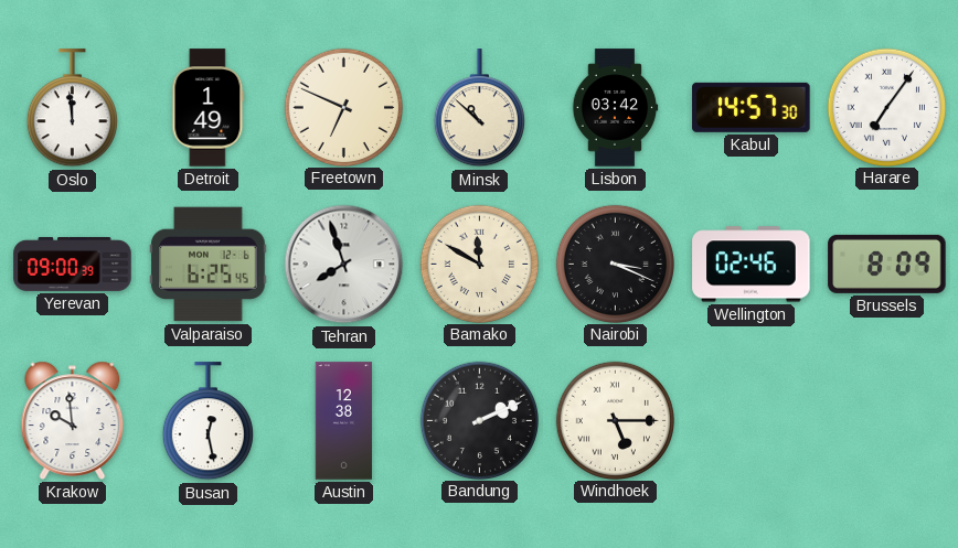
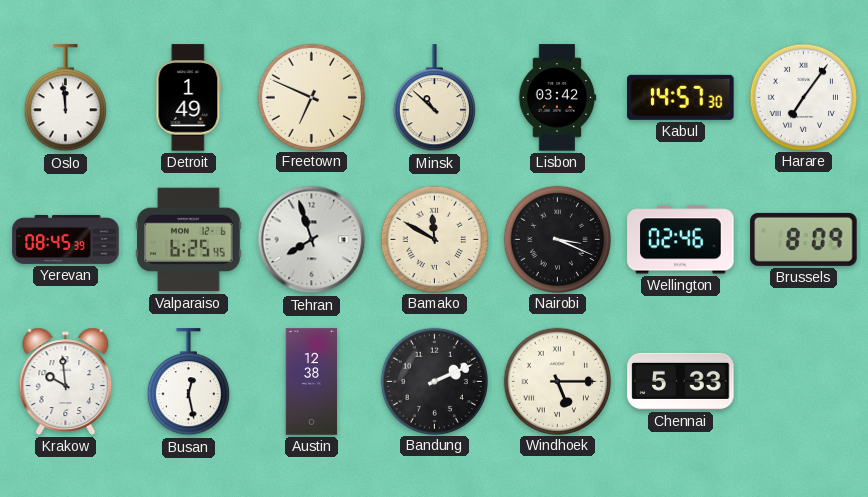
Yerevan: 09:00 -> 08:45
Chennai: none -> 5:33
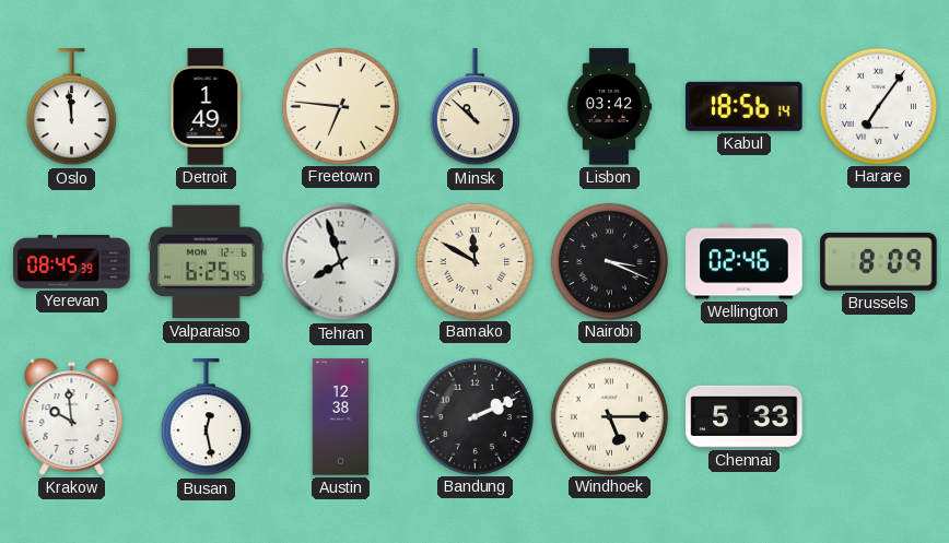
Freetown: 6:49 -> 6:46
Kabul: 14:57 -> 18:56
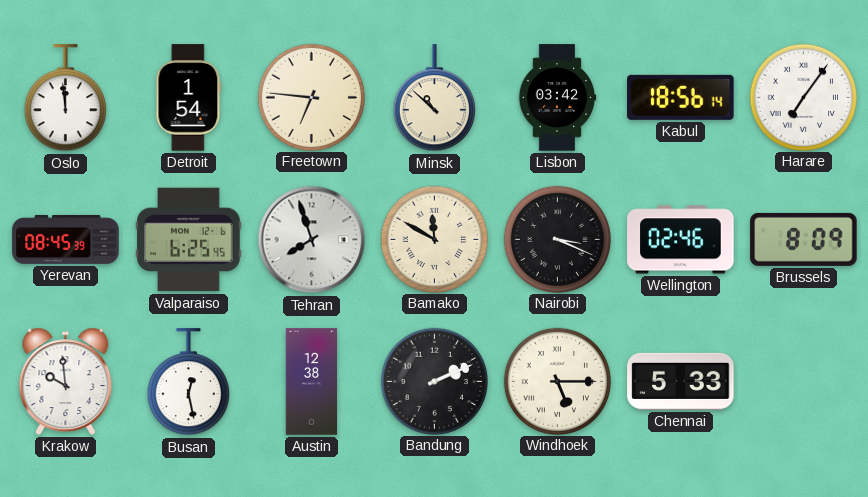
Detroit: 1:49 -> 1:54
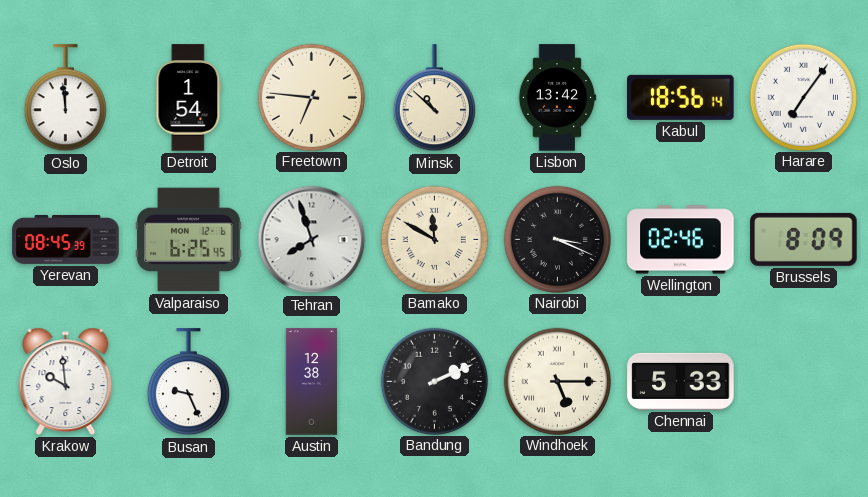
Lisbon: 03:42 -> 13:42
Busan: 12:28 -> 9:26
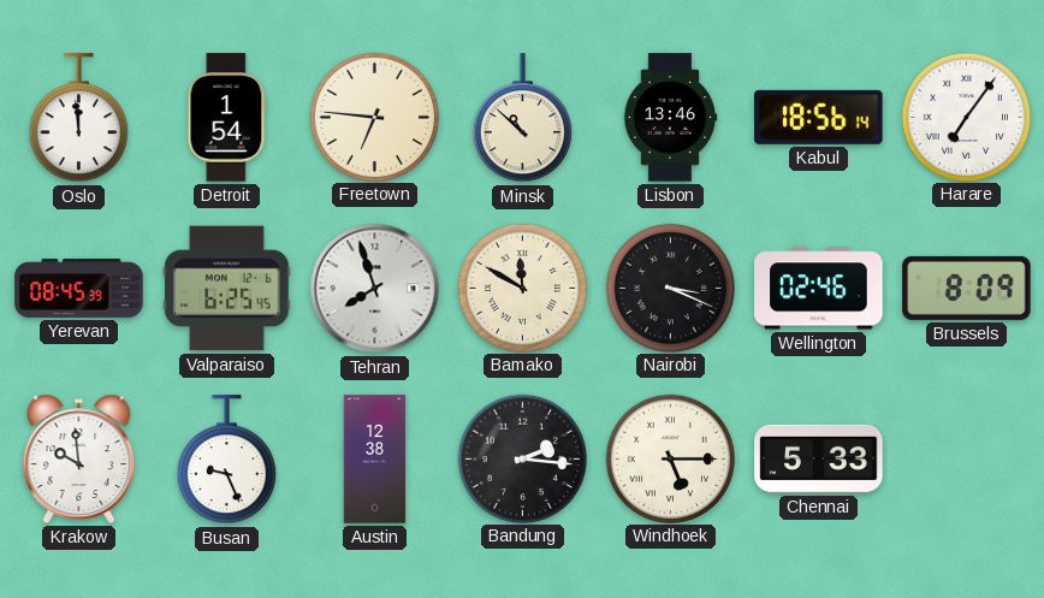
Lisbon: 13:42 -> 13:46
Bandung: 2:11 -> 2:16
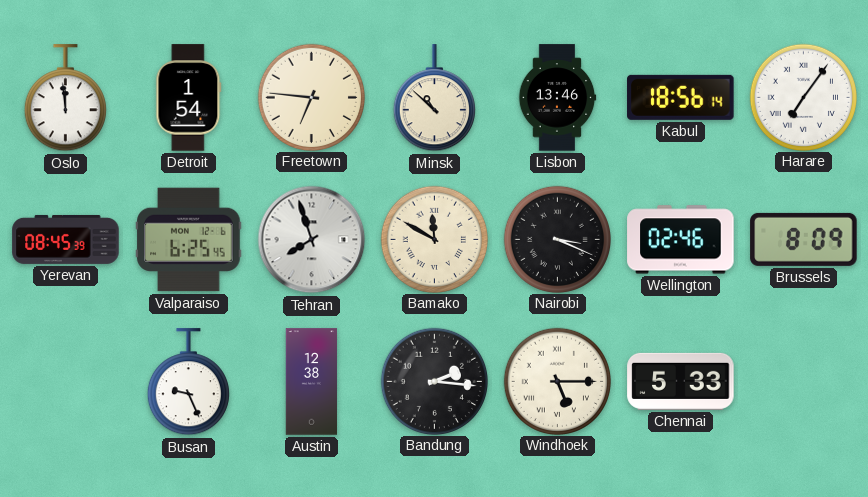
Krakow: 9:59 -> none
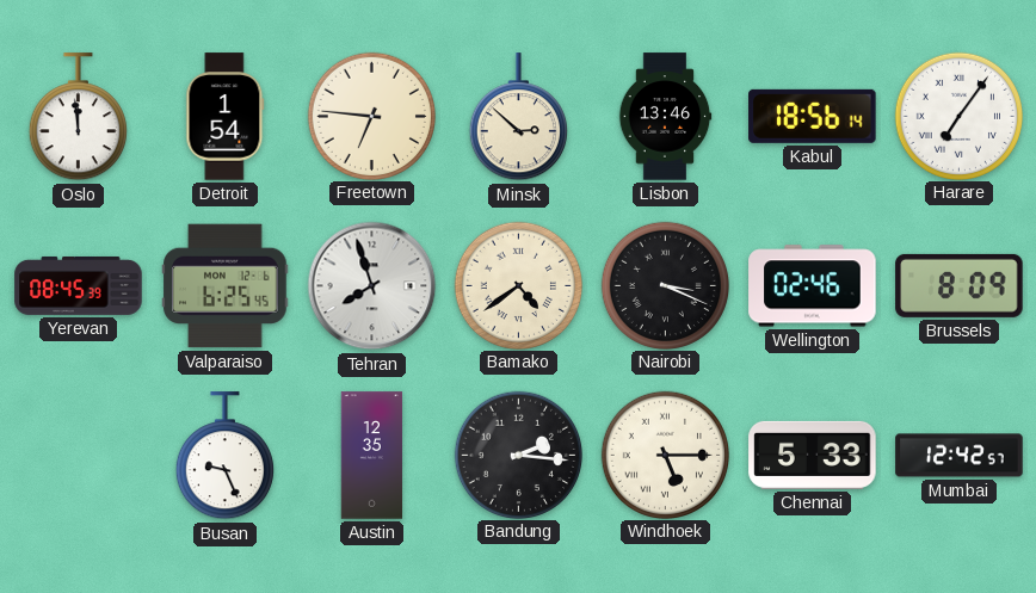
Minsk: 10:52 -> 2:52
Bamako: 11:50 -> 4:39
Austin: 12:38 -> 12:35
Mumbai: none -> 12:42
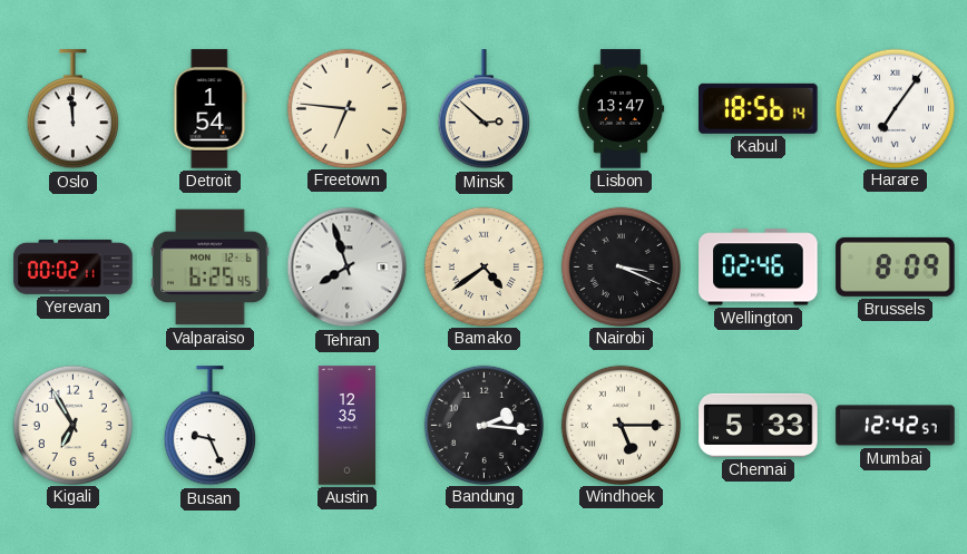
Lisbon: 13:46 -> 13:47
Yerevan: 08:45 -> 00:02
Kigali: none -> 6:55
